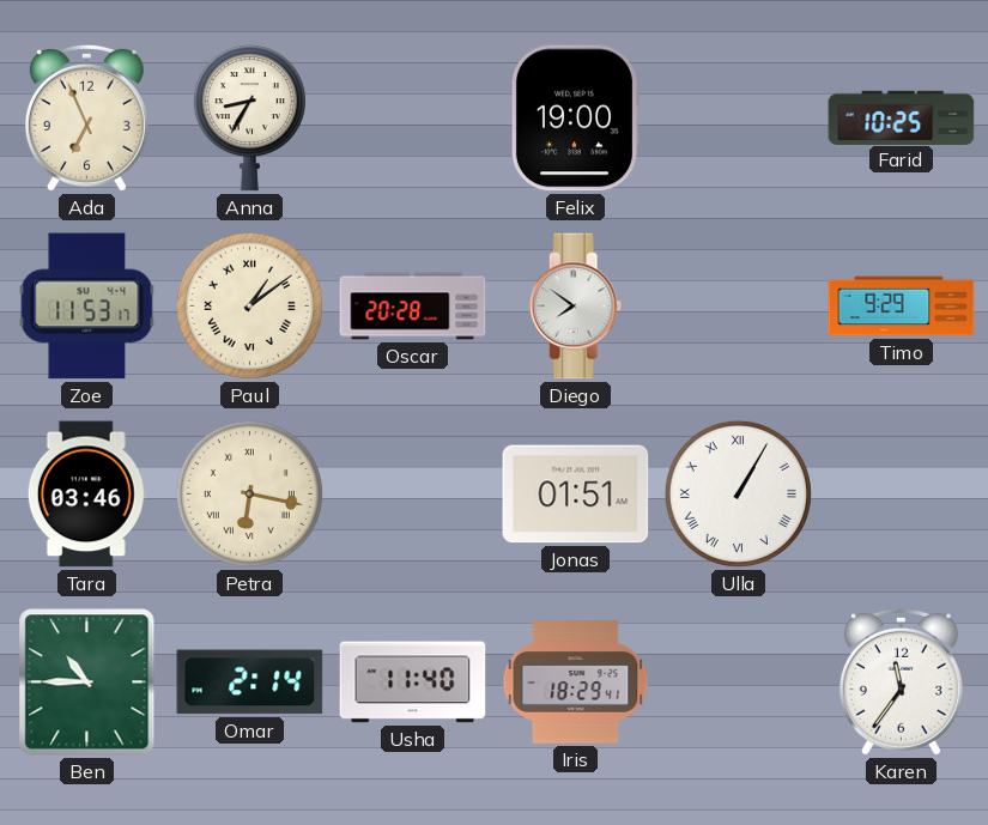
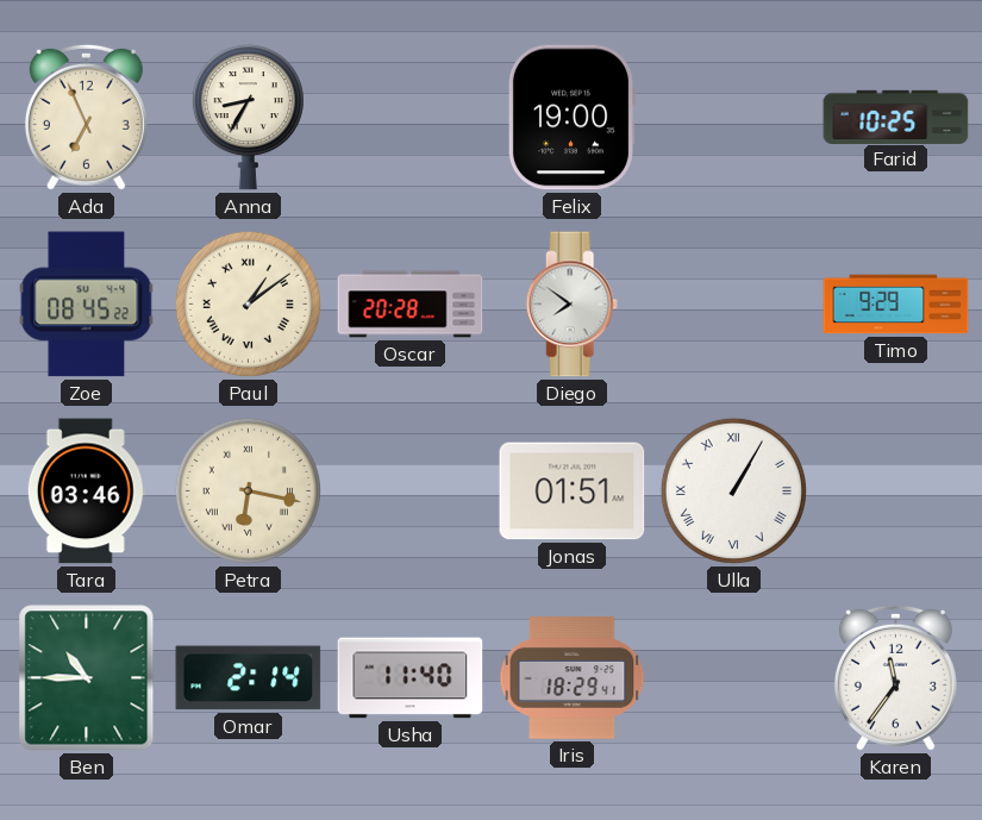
Zoe: 11:53 -> 08:45
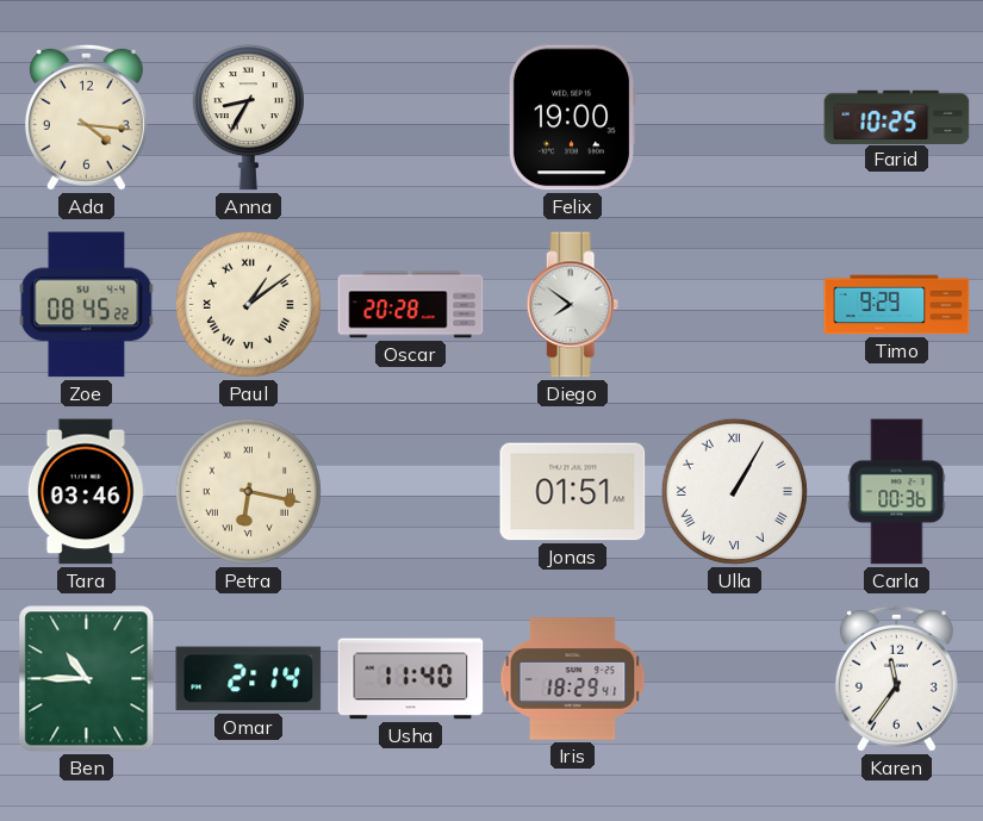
Ada: 6:56 -> 4:16
Carla: none -> 00:36
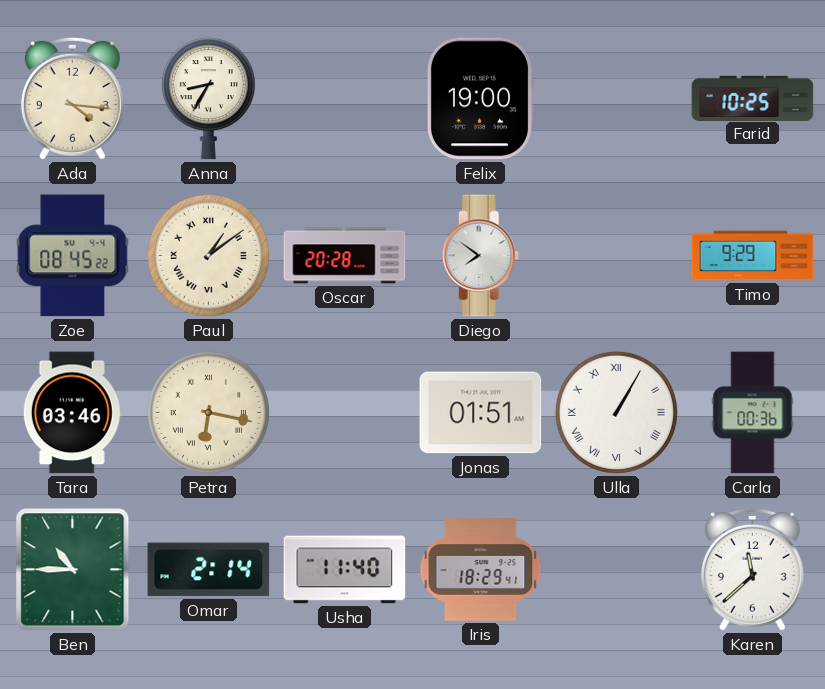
Karen: 11:36 -> 11:38
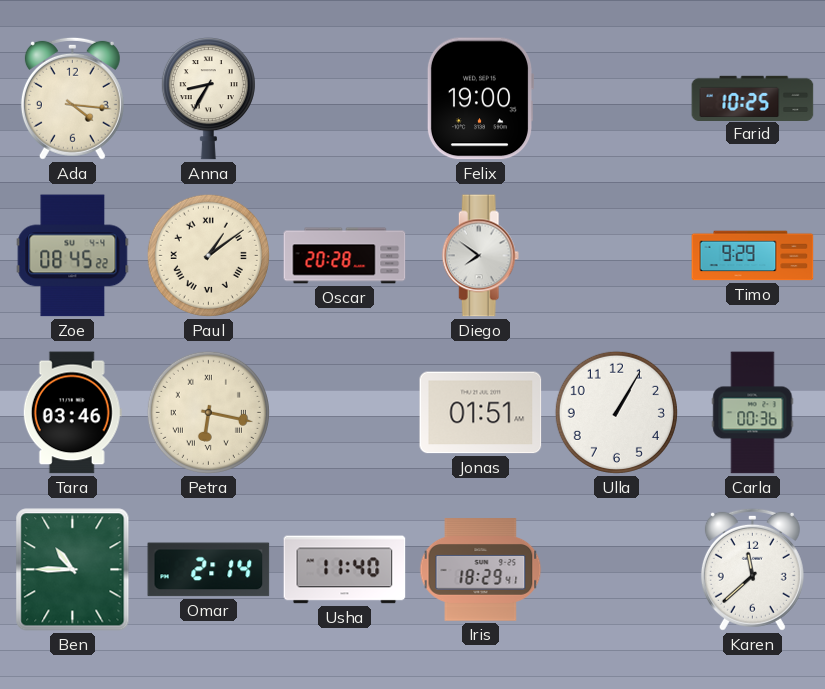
Ulla numerals: Roman -> Arabic
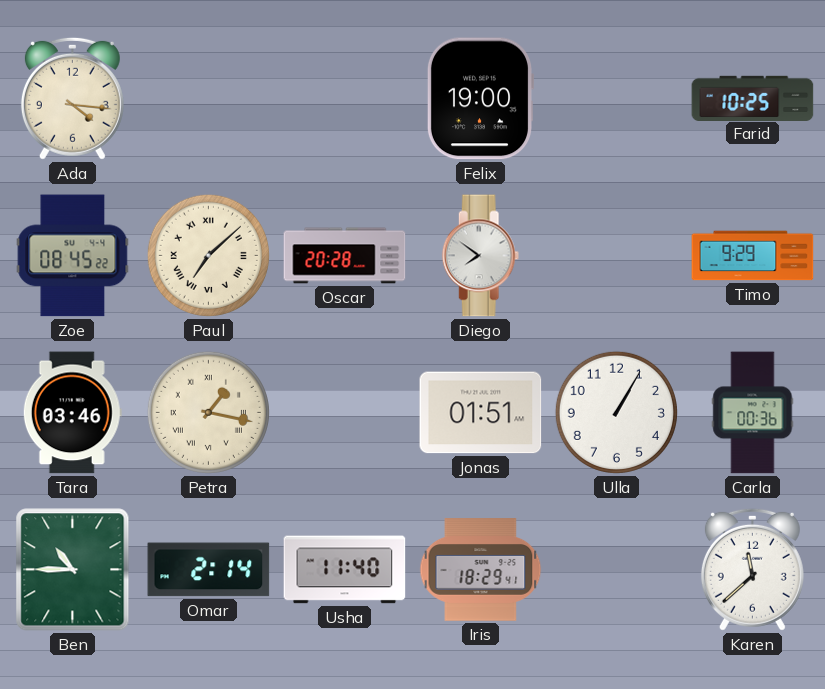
Anna: 8:35 -> none
Paul: 1:09 -> 7:08
Petra: 6:17 -> 1:17
